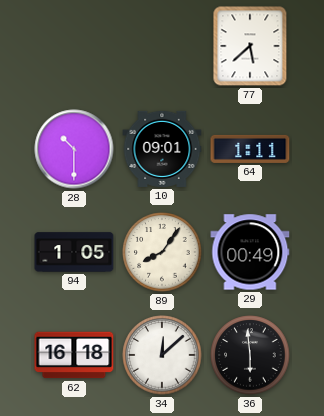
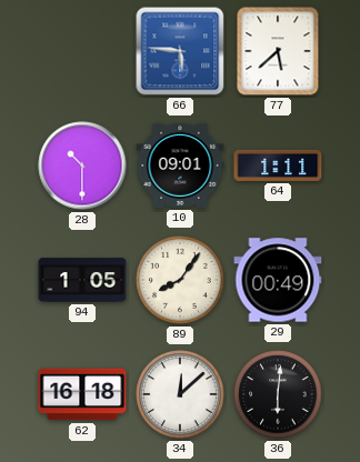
66: none -> 5:46
36: 5:59 -> 6:01
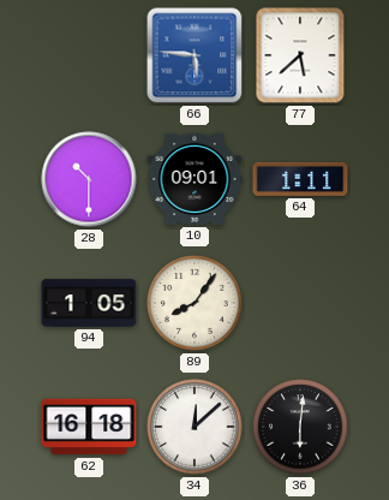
29: 00:49 -> none
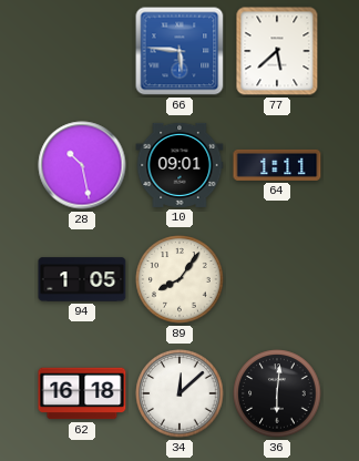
28: 10:30 -> 10:28
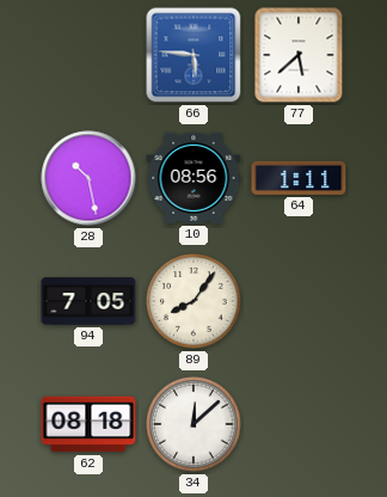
10: 09:01 -> 08:56
94: 1:05 -> 7:05
62: 16:18 -> 08:18
36: 6:01 -> none
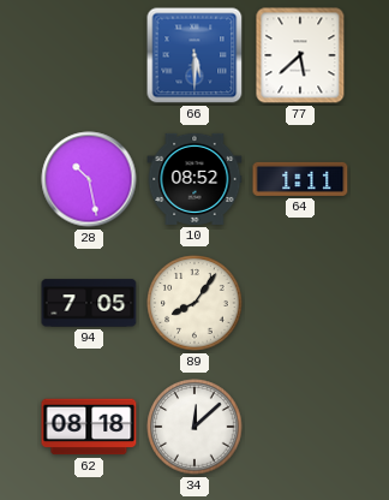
66: 5:46 -> 5:30
10: 08:56 -> 08:52
